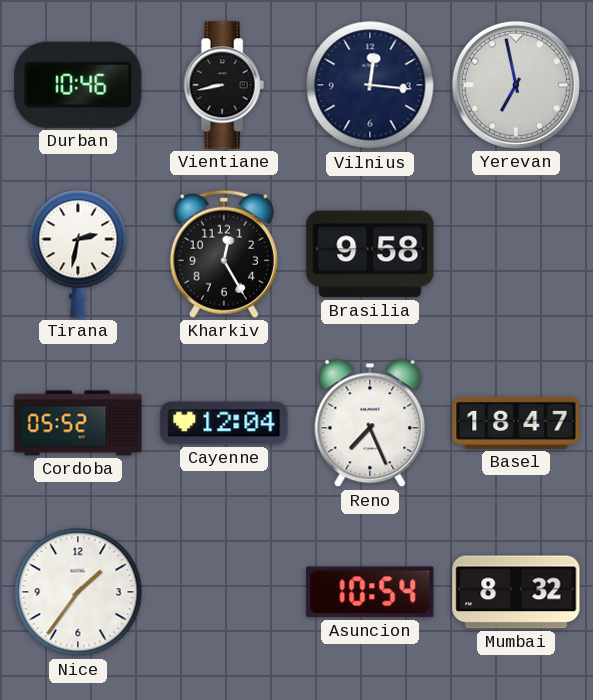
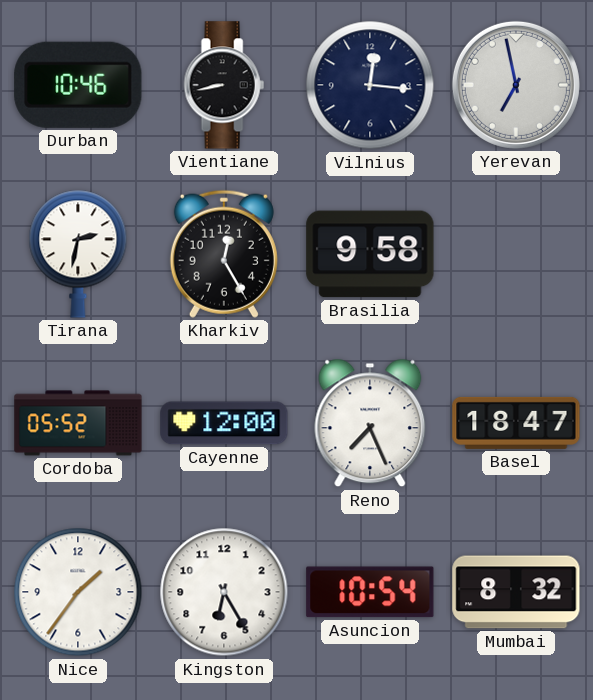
Cayenne: 12:04 -> 12:00
Kingston: none -> 6:25
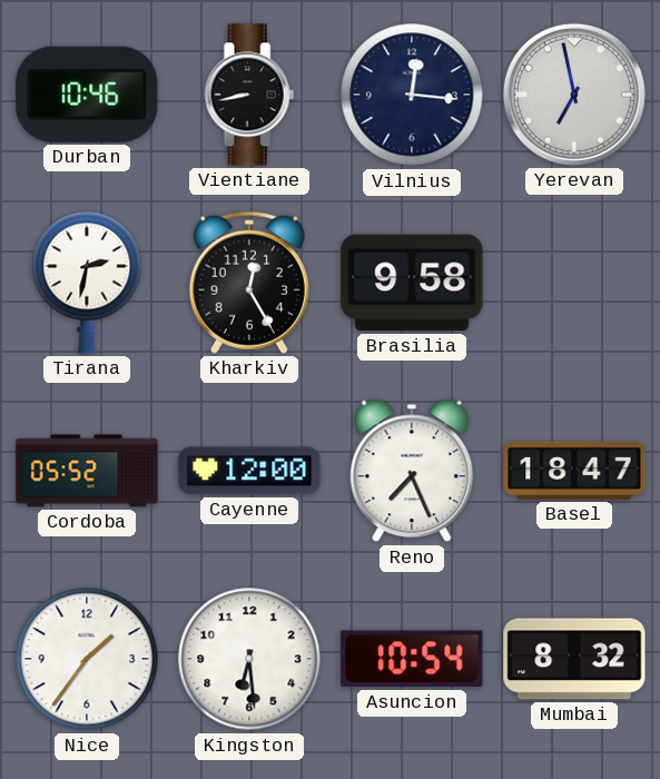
Kingston: 6:25 -> 6:29
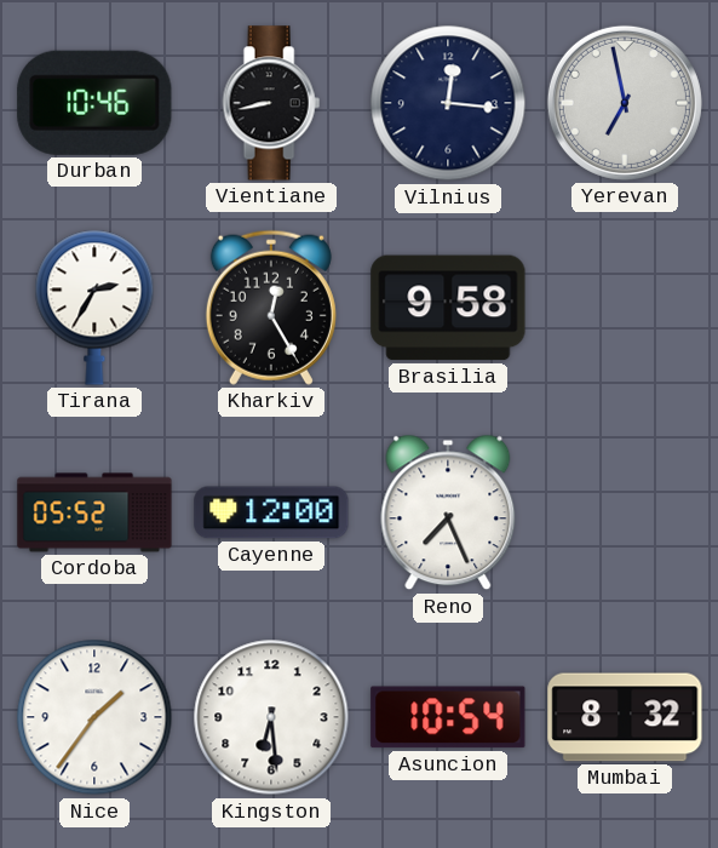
Tirana: 2:32 -> 2:35
Basel: 18:47 -> none
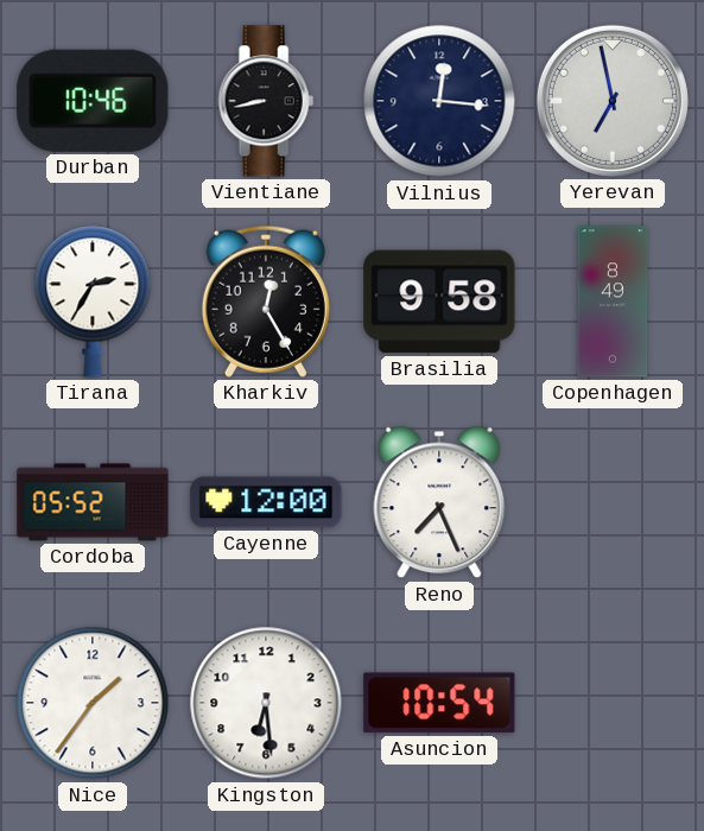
Copenhagen: none -> 8:49
Mumbai: 8:32 -> none
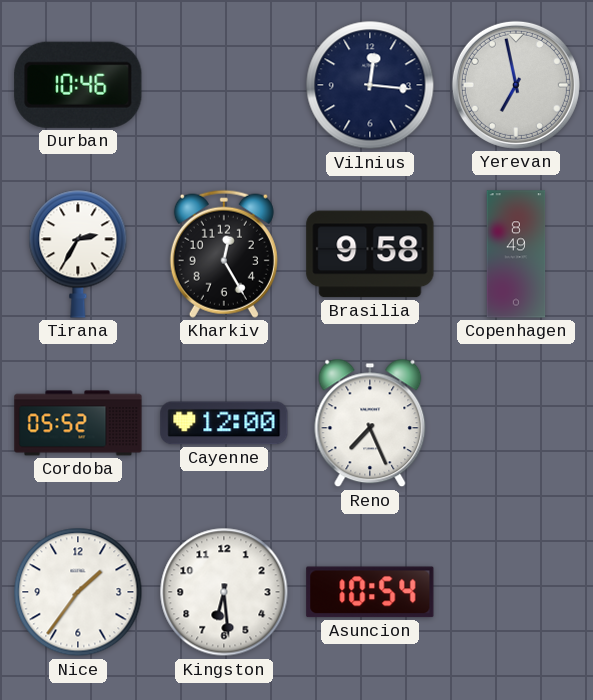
Vientiane: 8:43 -> none
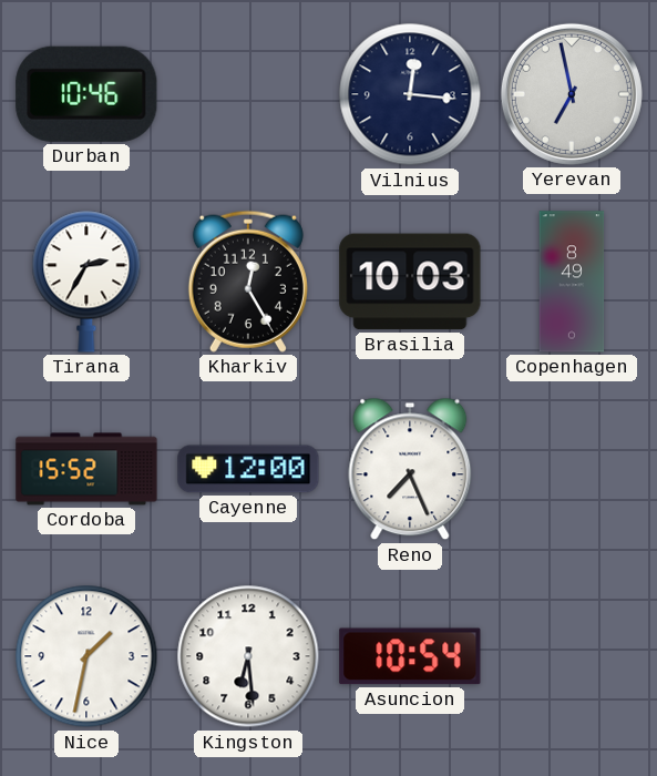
Brasilia: 9:58 -> 10:03
Cordoba: 05:52 -> 15:52
Nice: 1:36 -> 1:32
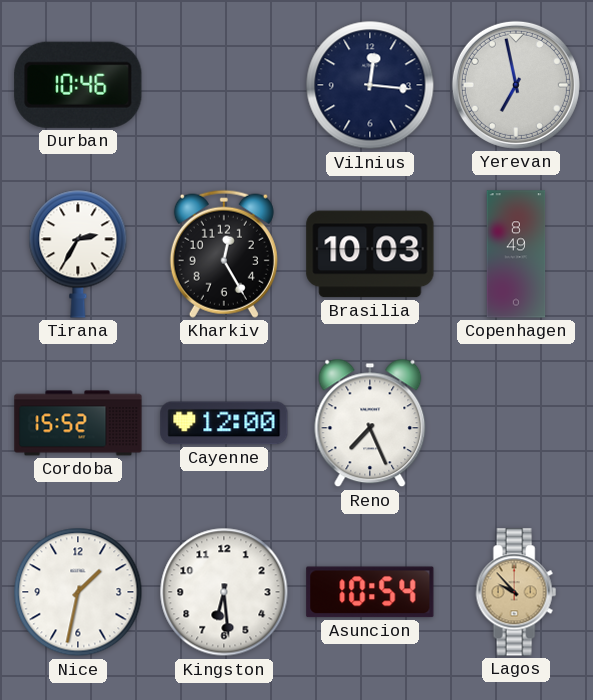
Lagos: none -> 9:53
